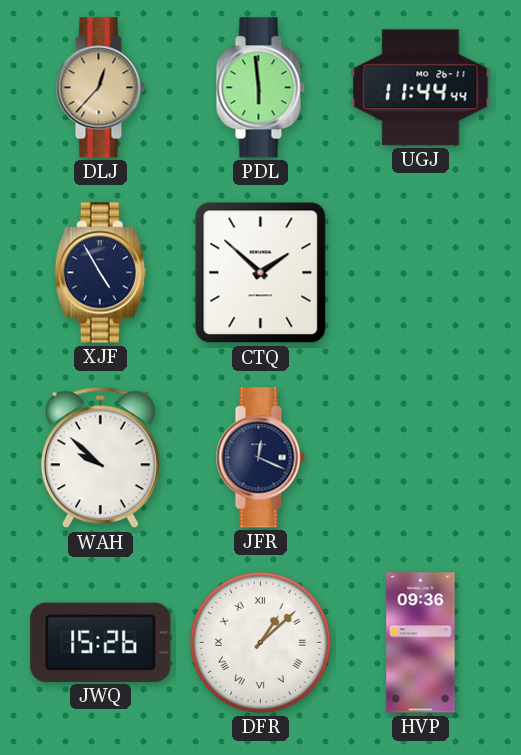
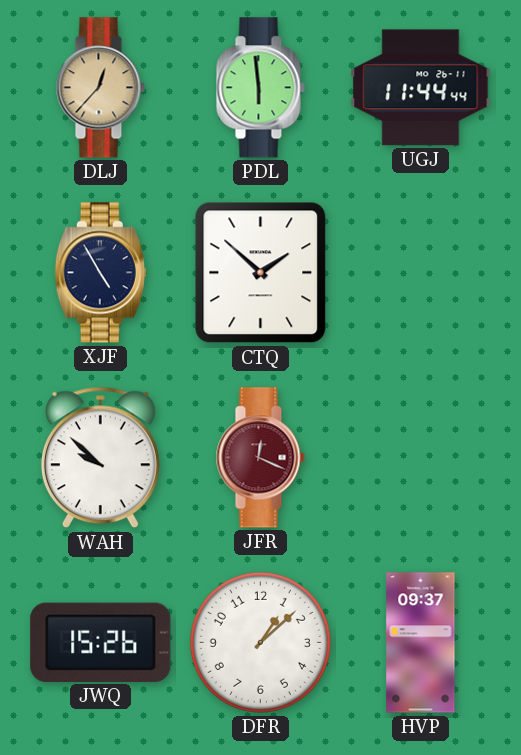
JFR dial: navy -> burgundy
DFR numerals: Roman -> Arabic
HVP: 09:36 -> 09:37
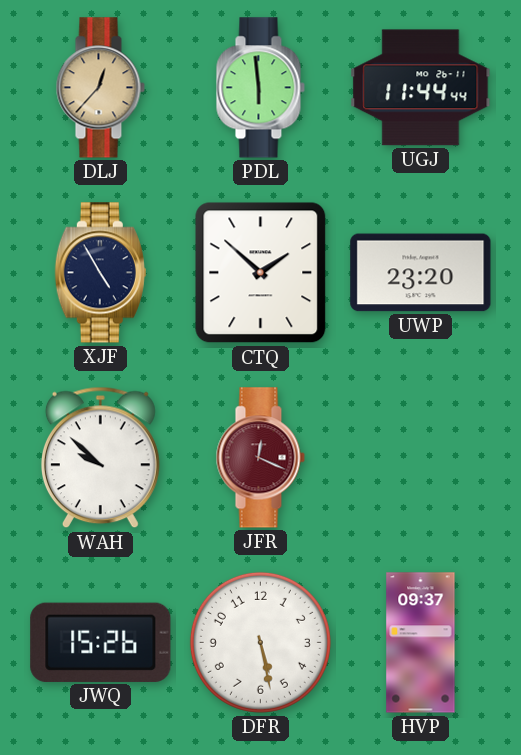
UWP: none -> 23:20
DFR: 1:08 -> 5:28
